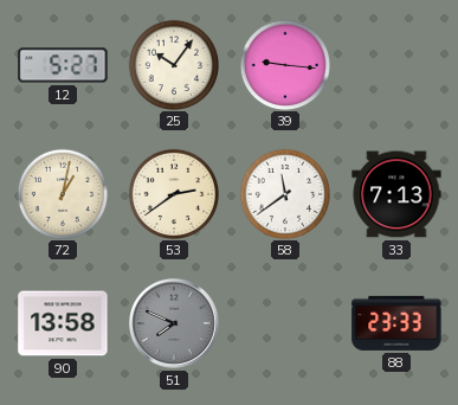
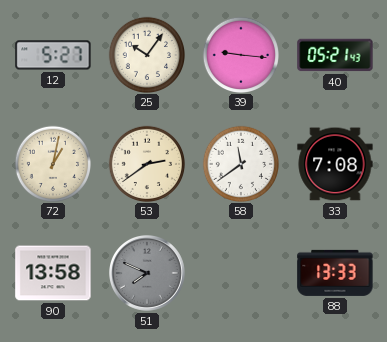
40: none -> 05:21
33: 7:13 -> 7:08
88: 23:33 -> 13:33
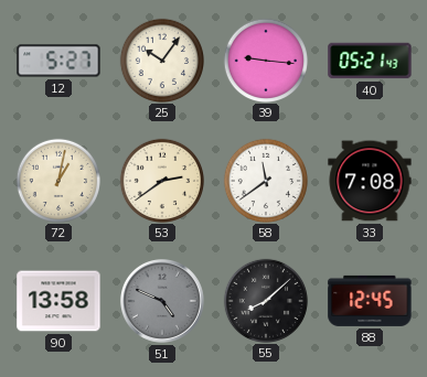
51: 7:49 -> 4:49
55: none -> 8:08
88: 13:33 -> 12:45
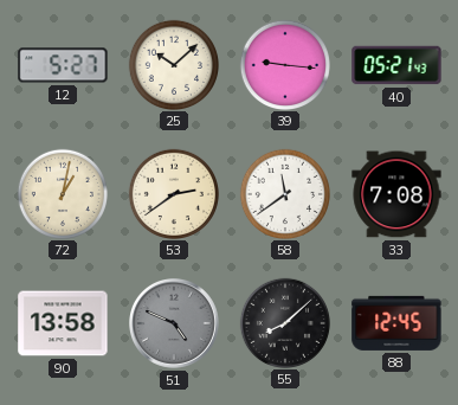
25: 10:06 -> 10:08
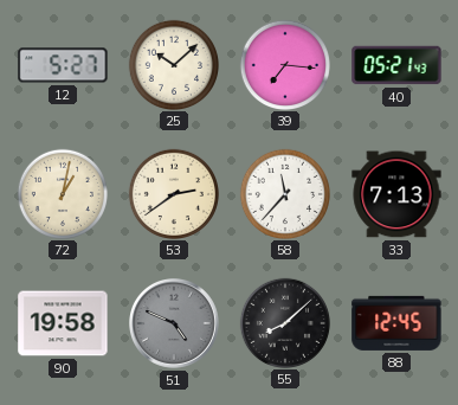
39: 9:16 -> 7:16
58: 11:39 -> 11:37
33: 7:08 -> 7:13
90: 13:58 -> 19:58
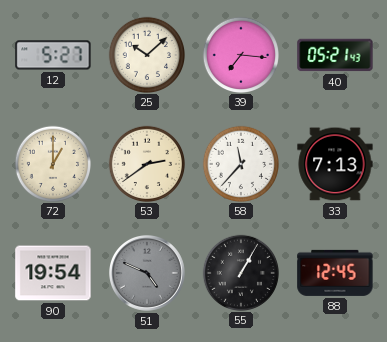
72: 1:02 -> 1:00
90: 19:58 -> 19:54
55: 8:08 -> 1:05
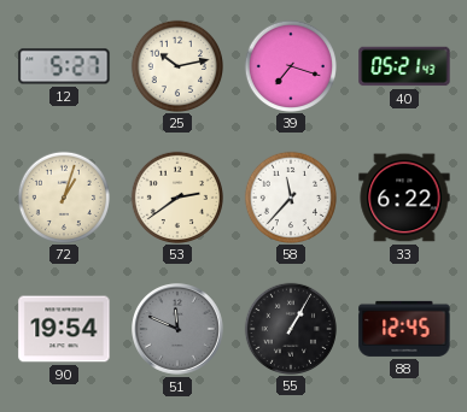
25: 10:08 -> 10:13
39: 7:16 -> 7:18
72: 1:00 -> 1:03
33: 7:13 -> 6:22
51: 4:49 -> 11:49
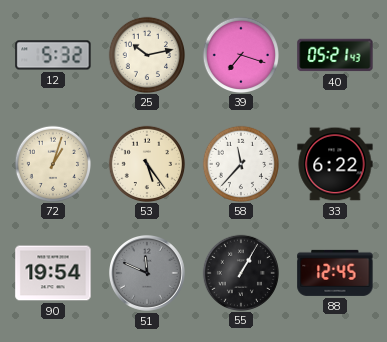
12: 5:27 -> 5:32
53: 2:39 -> 5:24
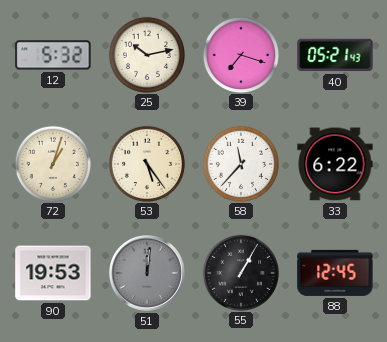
90: 19:54 -> 19:53
51: 11:49 -> 12:01
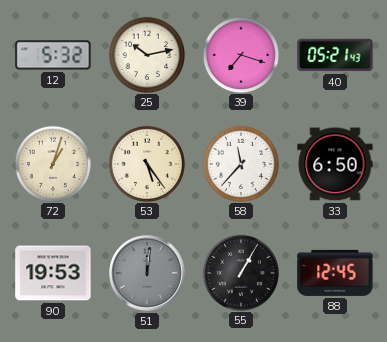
33: 6:22 -> 6:50
